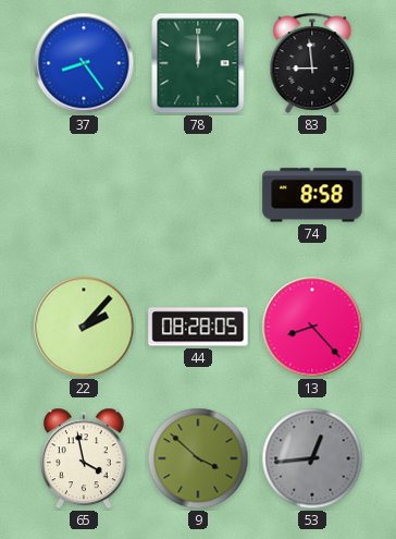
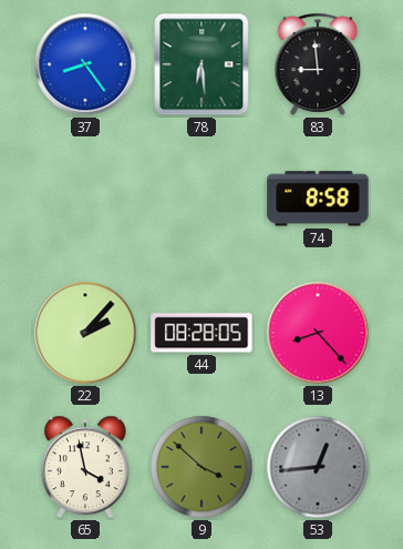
78: 12:00 -> 6:29
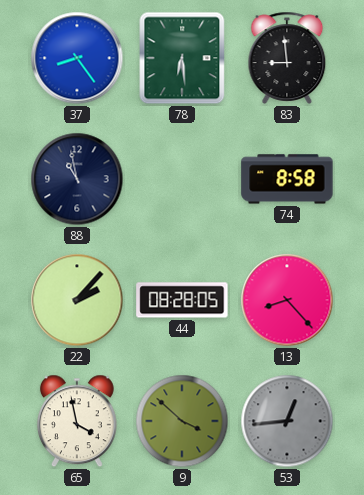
88: none -> 10:58
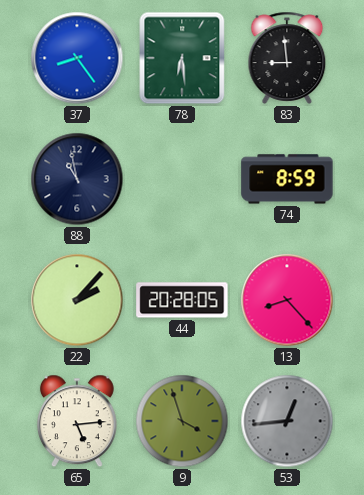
74: 8:58 -> 8:59
44: 08:28 -> 20:28
65: 3:58 -> 5:14
9: 3:52 -> 3:57
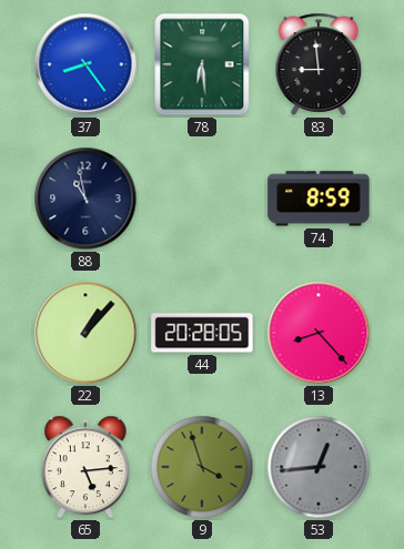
22: 2:07 -> 1:07
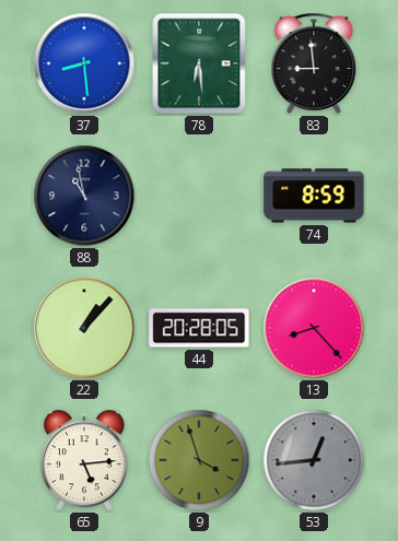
37: 8:24 -> 8:29
